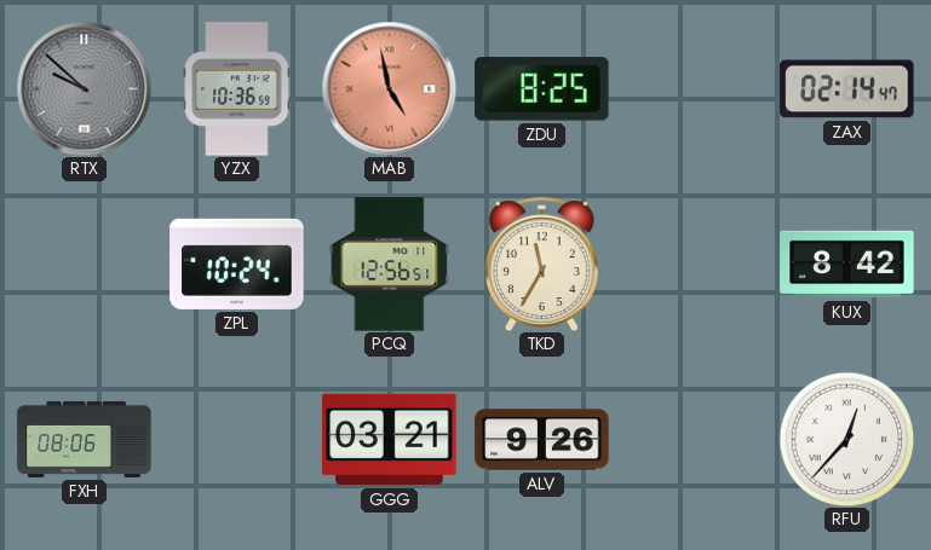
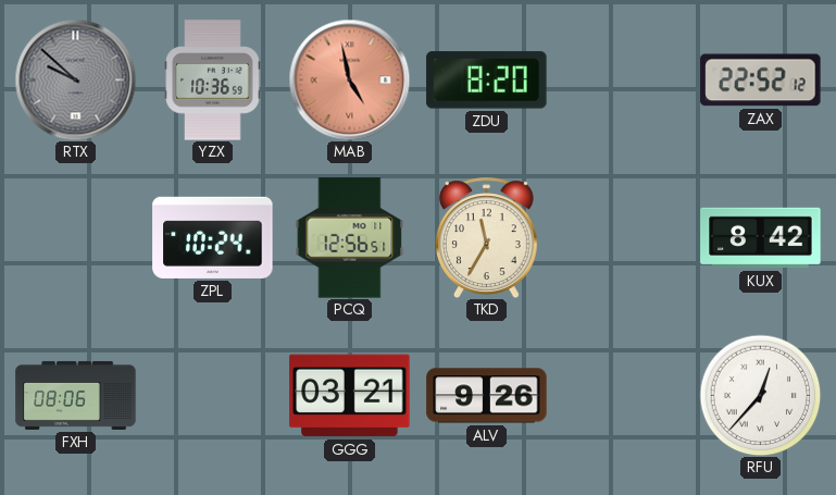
ZDU: 8:25 -> 8:20
ZAX: 02:14 -> 22:52
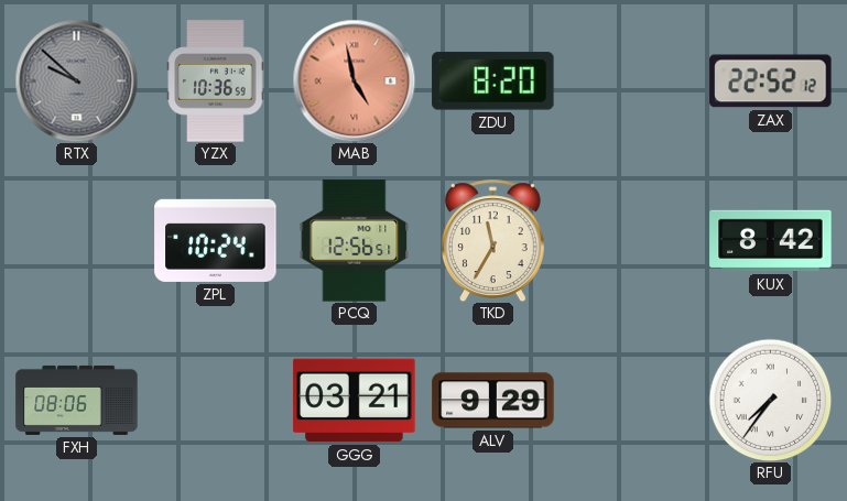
ALV: 9:26 -> 9:29
RFU: 12:37 -> 7:36
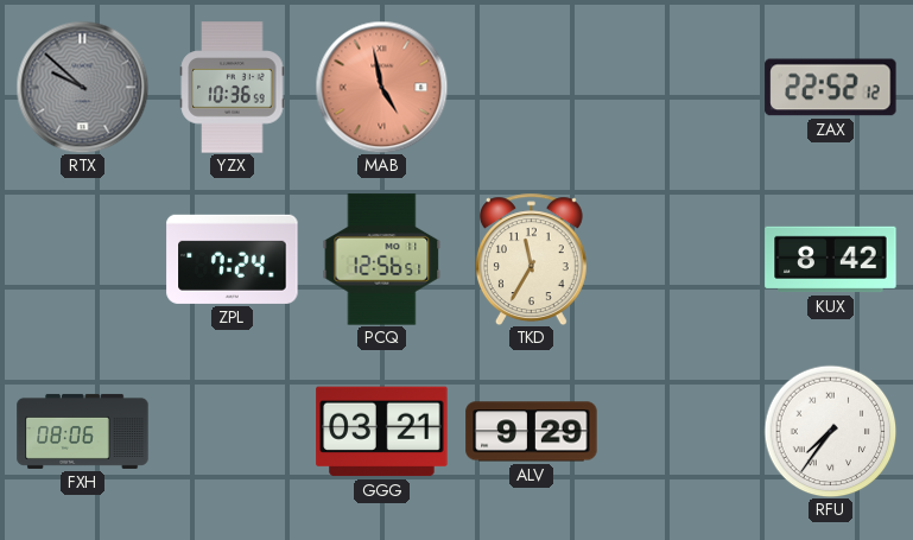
ZDU: 8:20 -> none
ZPL: 10:24 -> 7:24
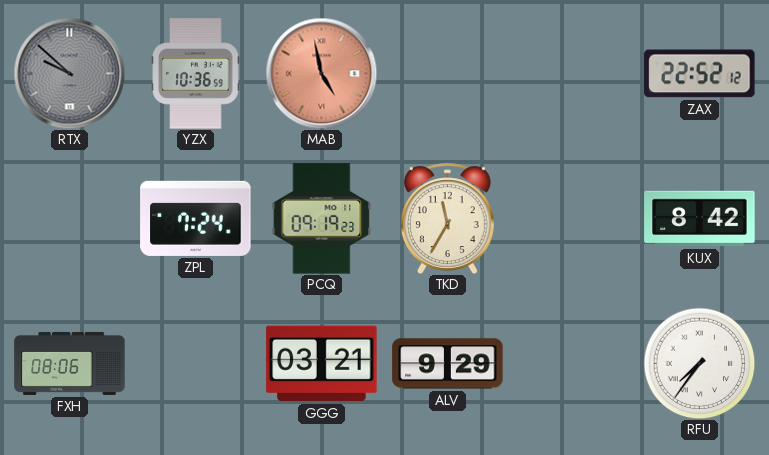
PCQ: 12:56 -> 09:19
